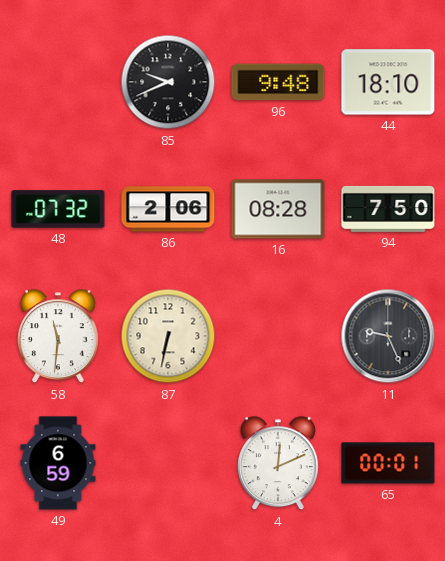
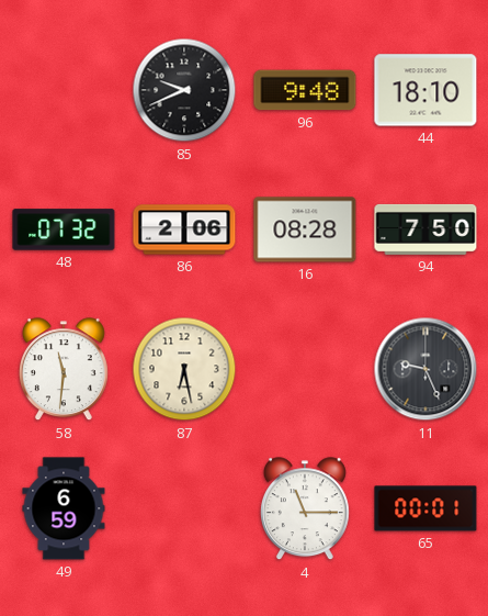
87: 6:32 -> 6:28
4: 12:11 -> 11:15
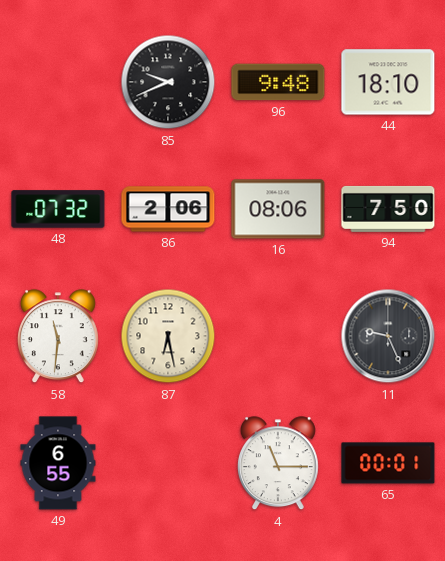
16: 08:28 -> 08:06
49: 6:59 -> 6:55
